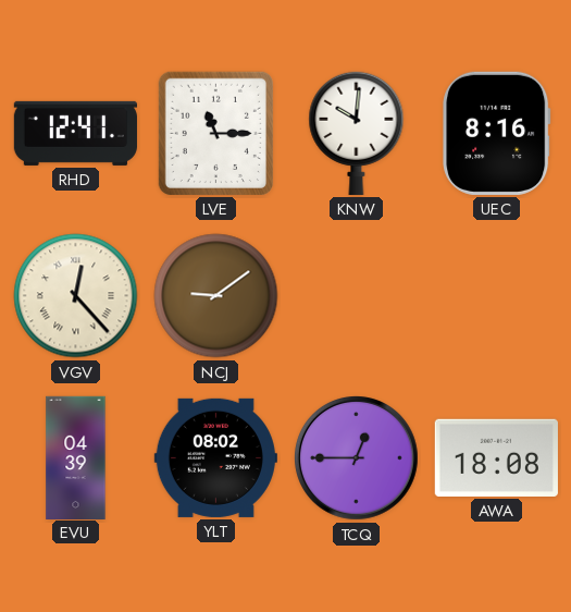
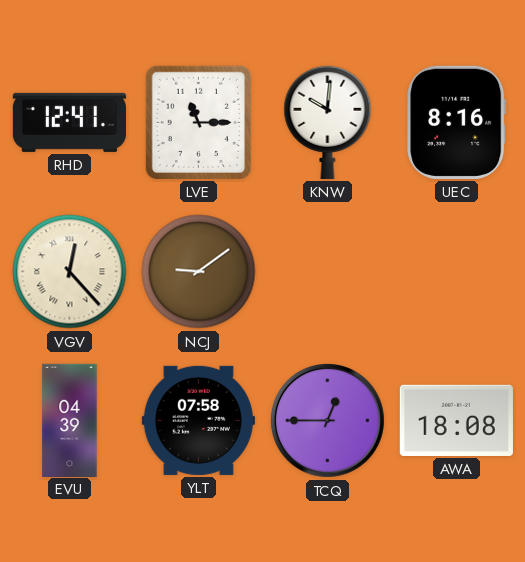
YLT: 08:02 -> 07:58
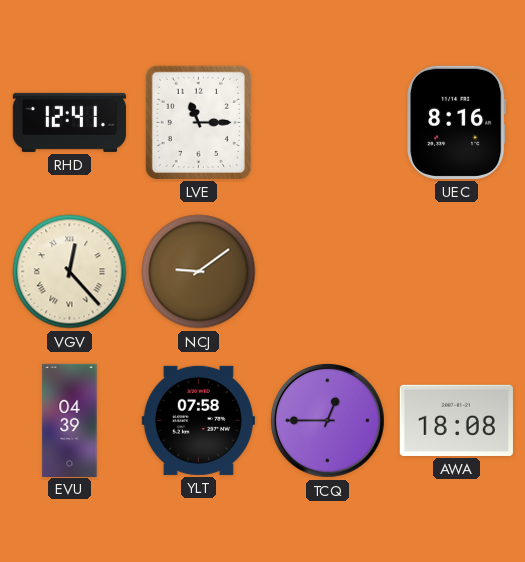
KNW: 10:01 -> none
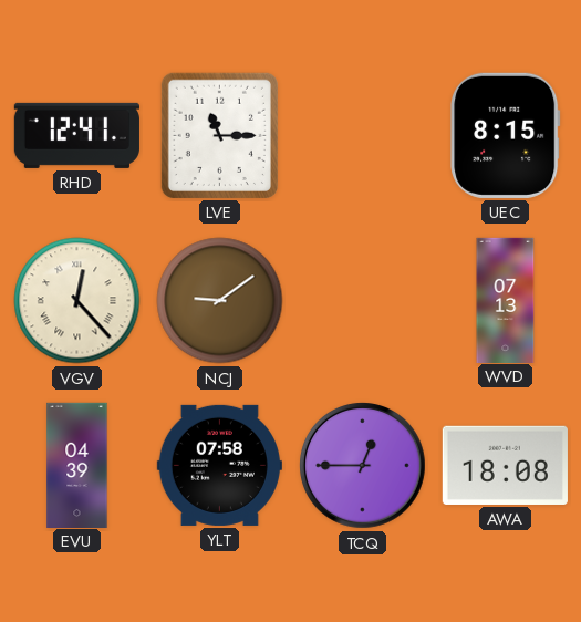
UEC: 8:16 -> 8:15
WVD: none -> 07:13
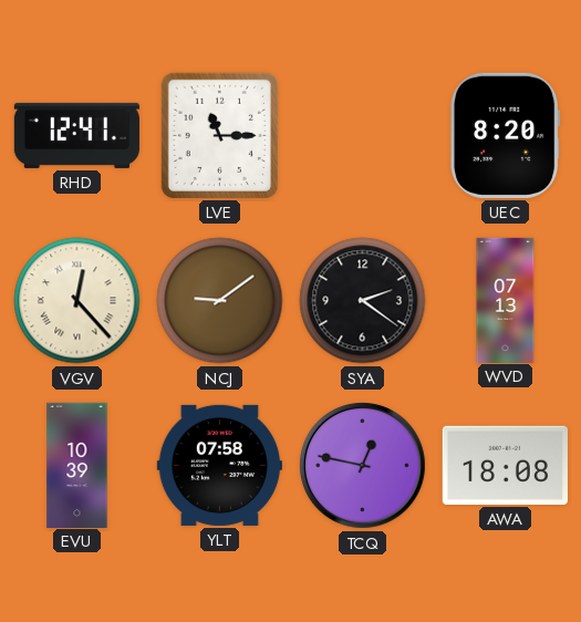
UEC: 8:15 -> 8:20
SYA: none -> 2:21
EVU: 04:39 -> 10:39
TCQ: 12:45 -> 12:47
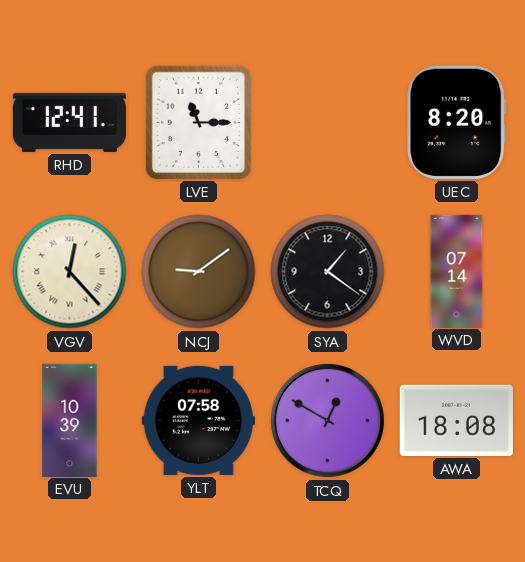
SYA: 2:21 -> 1:21
WVD: 07:13 -> 07:14
TCQ: 12:47 -> 12:50
